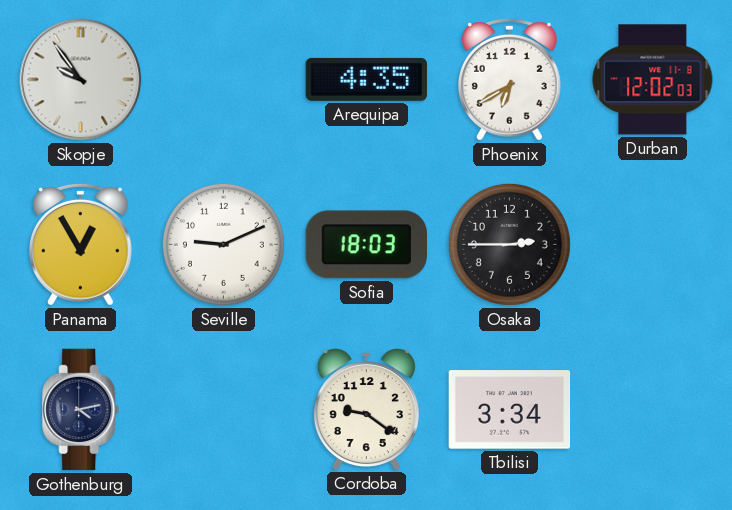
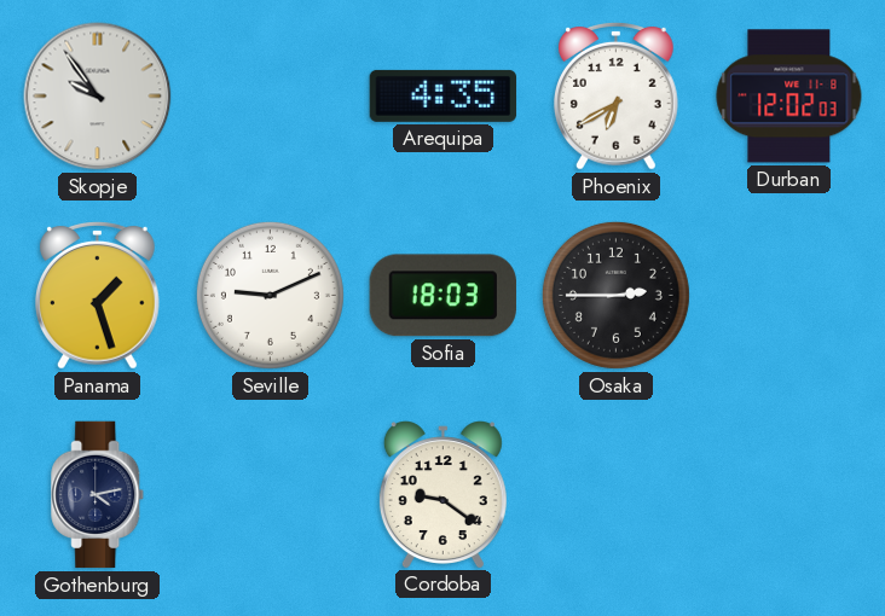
Panama: 12:55 -> 1:27
Tbilisi: 3:34 -> none
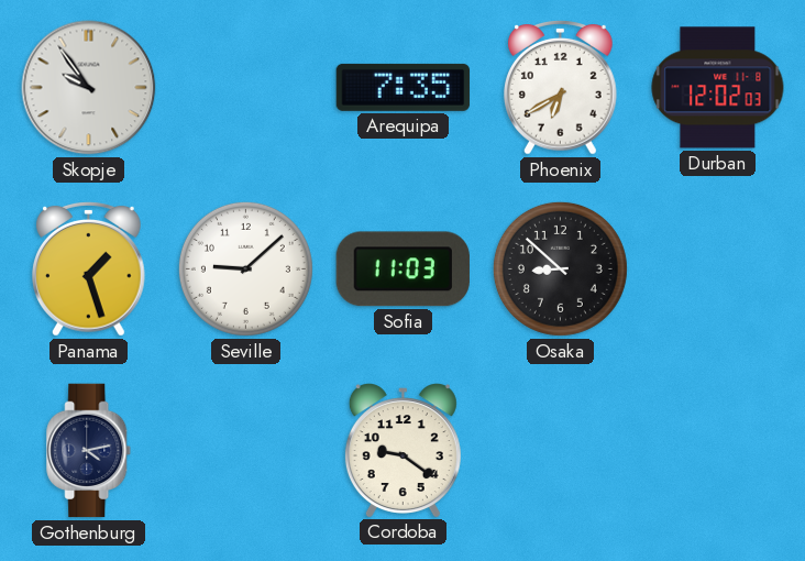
Arequipa: 4:35 -> 7:35
Seville: 9:11 -> 9:08
Sofia: 18:03 -> 11:03
Osaka: 2:45 -> 8:52
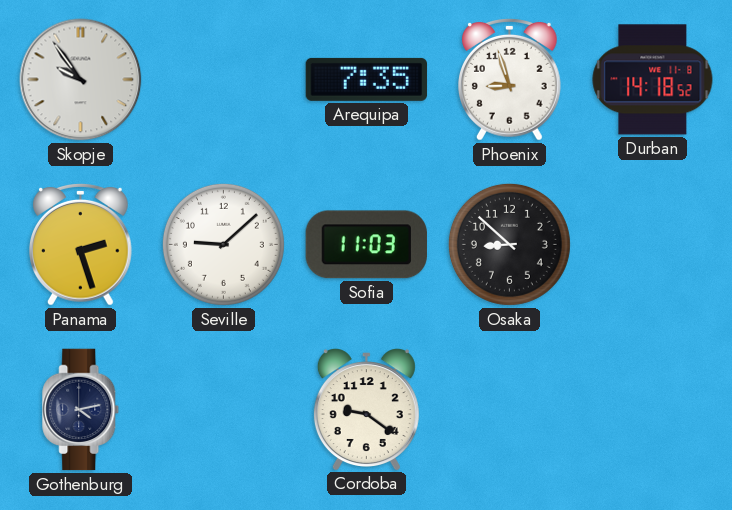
Phoenix: 6:40 -> 8:57
Durban: 12:02 -> 14:18
Panama: 1:27 -> 2:27
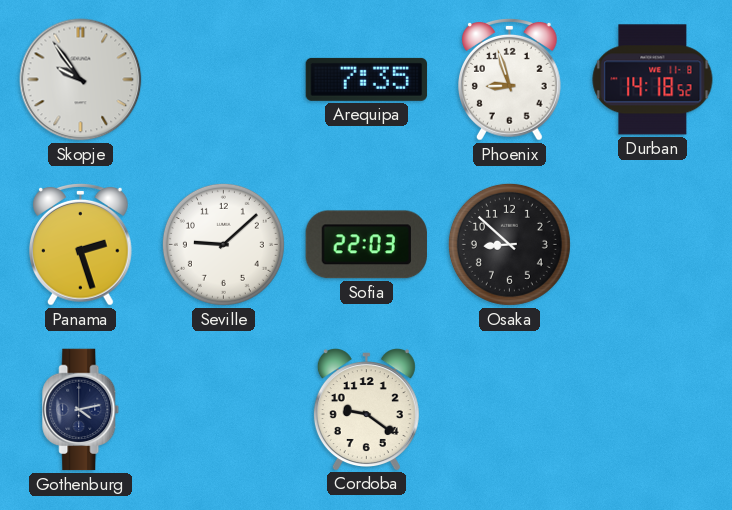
Sofia: 11:03 -> 22:03
